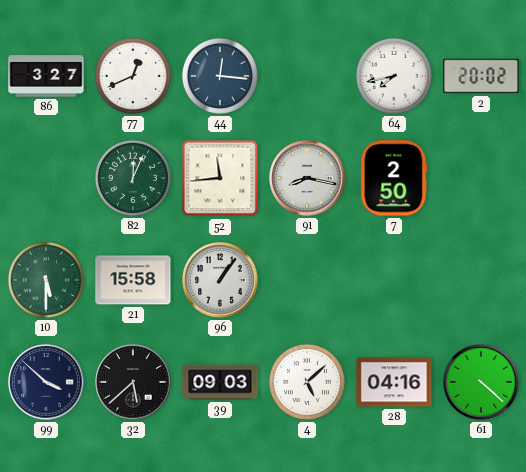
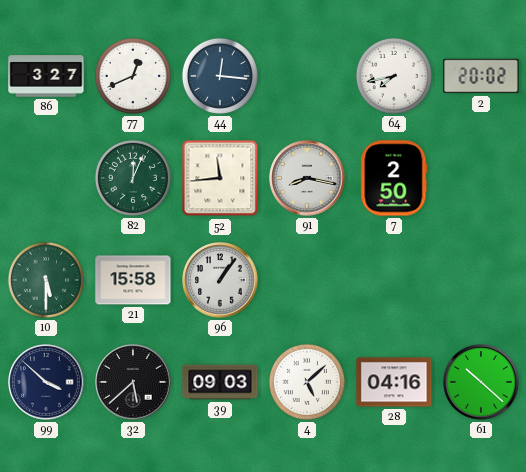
61: 4:22 -> 10:22
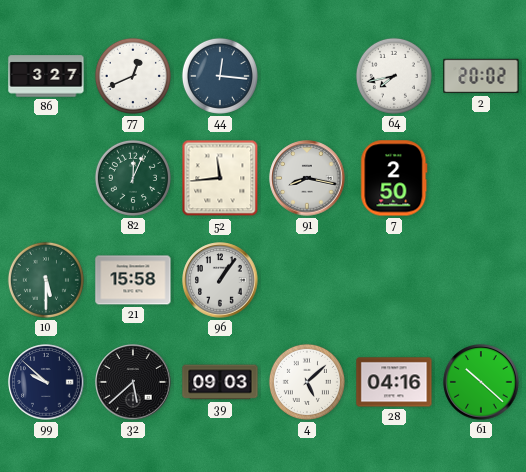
99: 3:52 -> 9:52
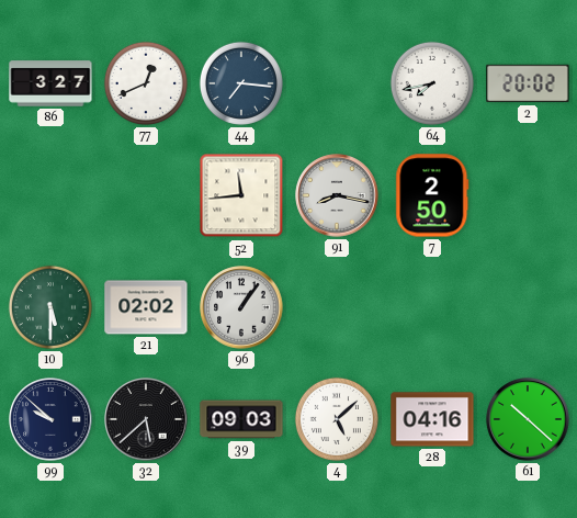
44: 12:16 -> 7:16
82: 12:04 -> none
21: 15:58 -> 02:02
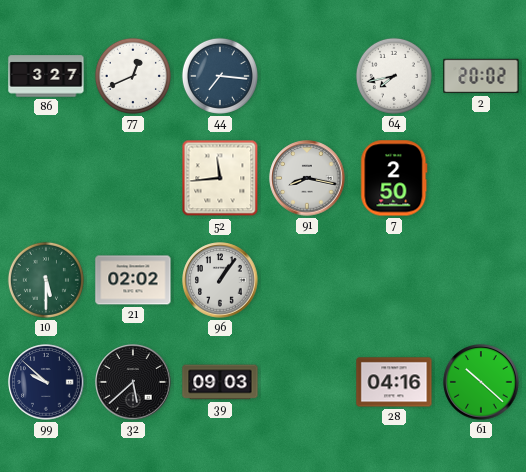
4: 5:08 -> none
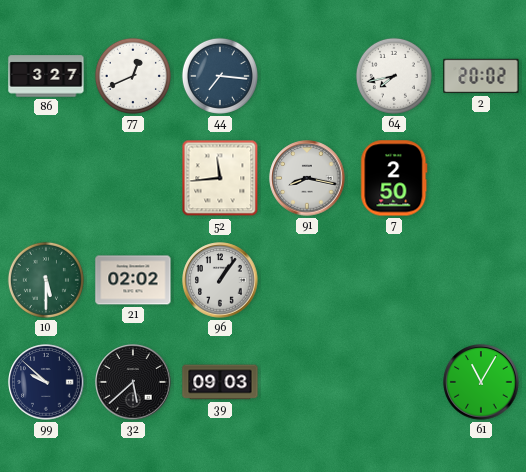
28: 04:16 -> none
61: 10:22 -> 11:05
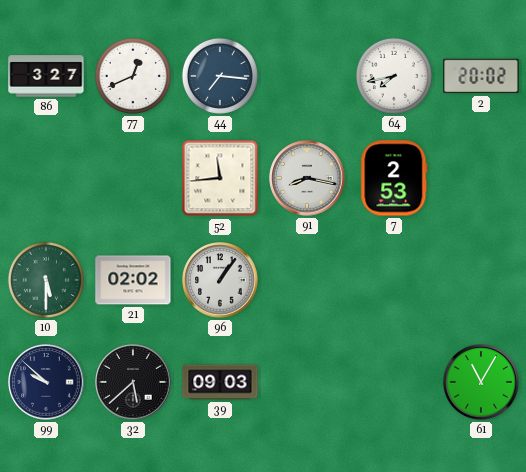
7: 2:50 -> 2:53
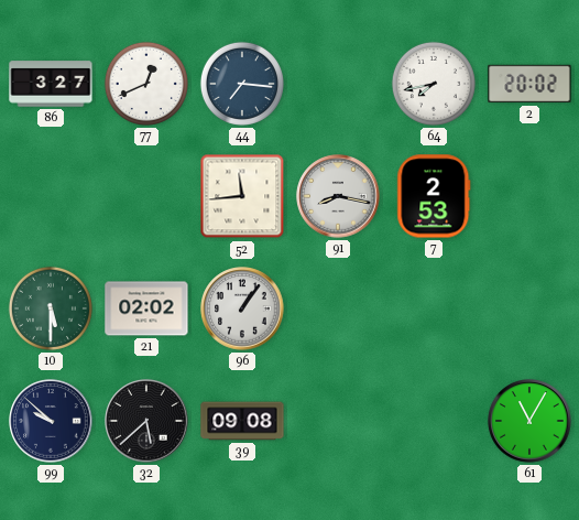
39: 09:03 -> 09:08
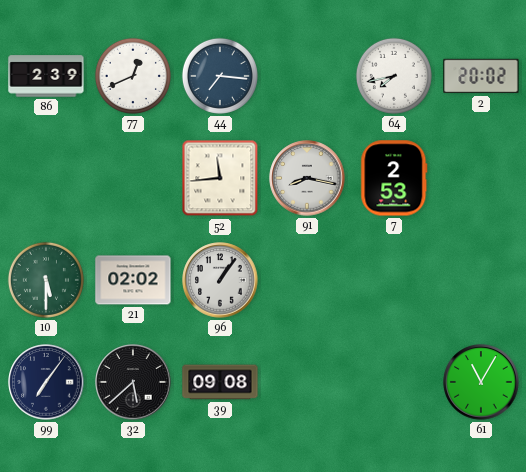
86: 3:27 -> 2:39
99: 9:52 -> 7:06
